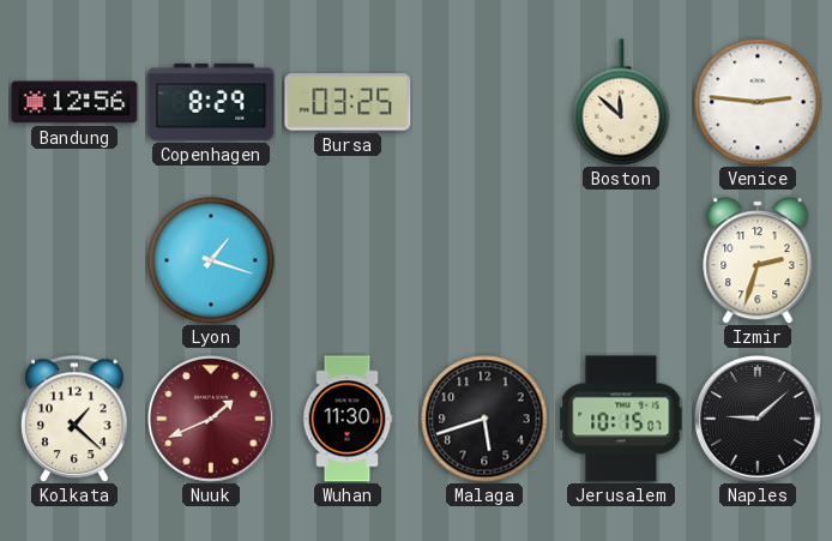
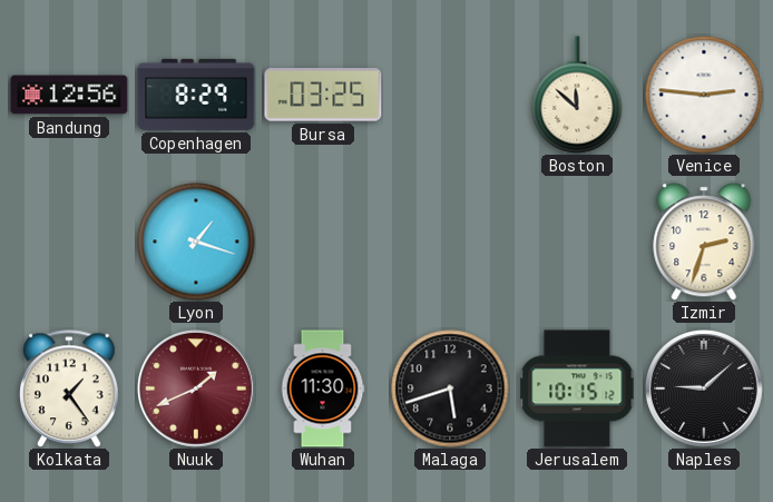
Kolkata: 1:22 -> 1:24
Jerusalem: 10:15:07 -> 10:15:12
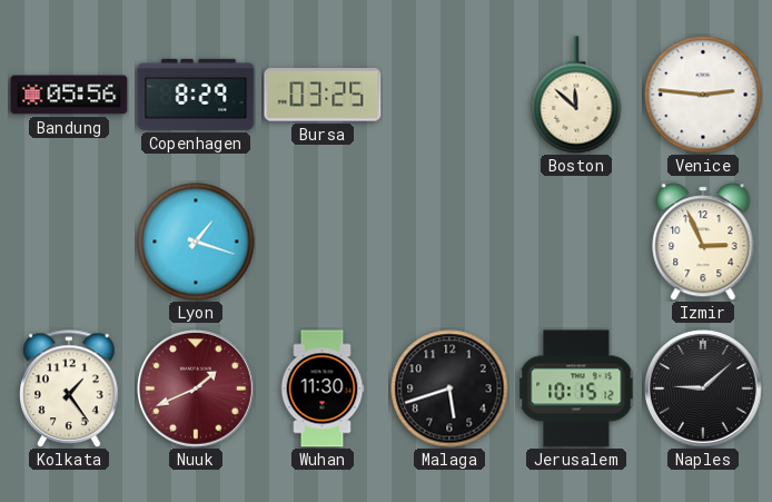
Bandung: 12:56 -> 05:56
Izmir: 2:33 -> 2:56
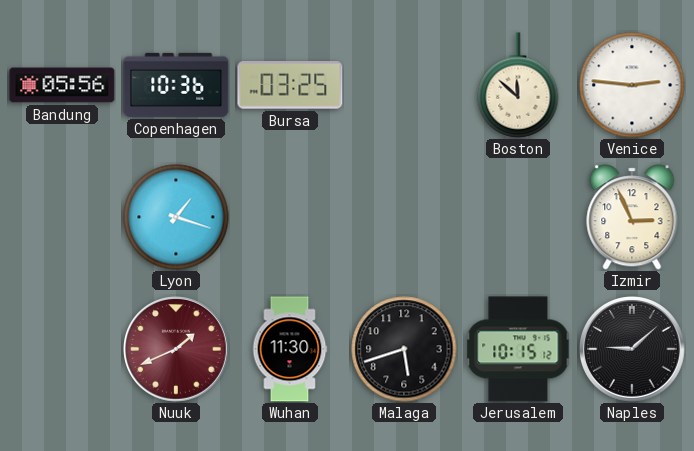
Copenhagen: 8:29 -> 10:36
Kolkata: 1:24 -> none
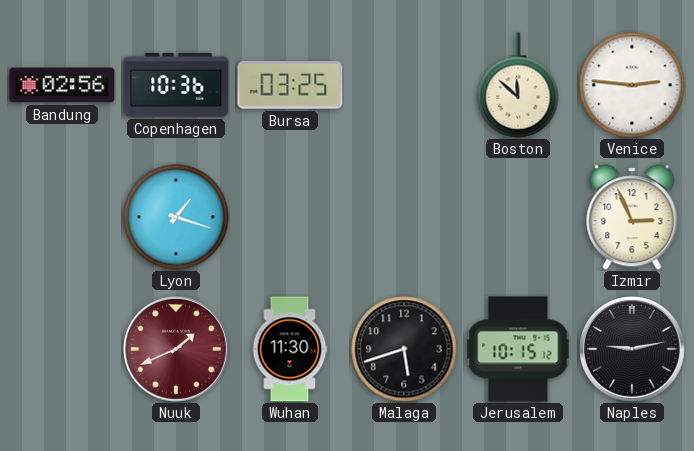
Bandung: 05:56 -> 02:56
Naples: 9:08 -> 9:13
